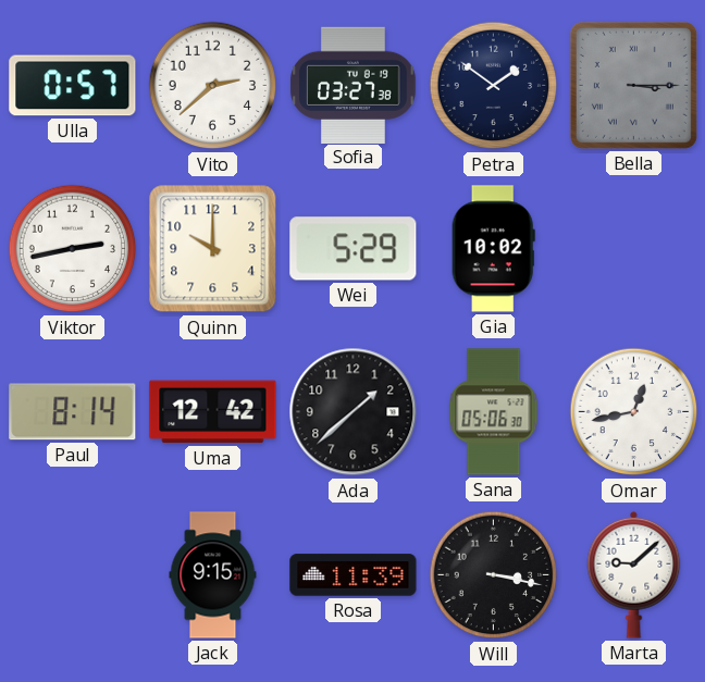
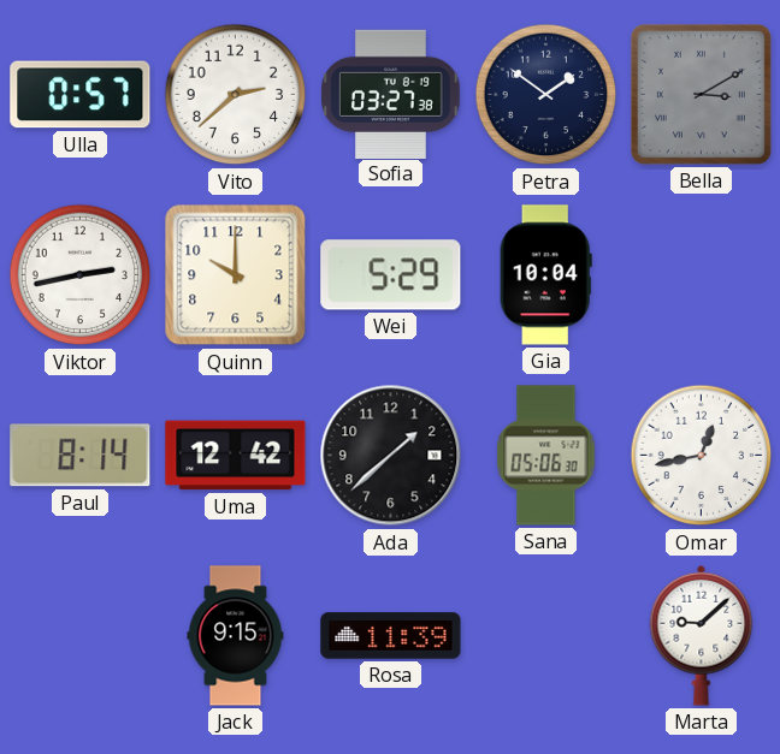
Bella: 3:15 -> 3:10
Gia: 10:02 -> 10:04
Will: 3:17 -> none
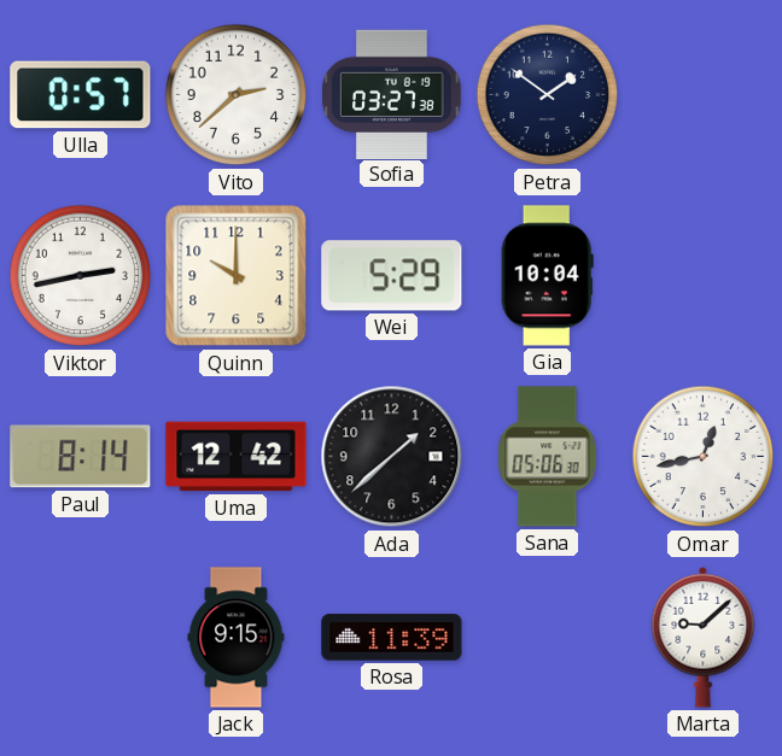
Bella: 3:10 -> none
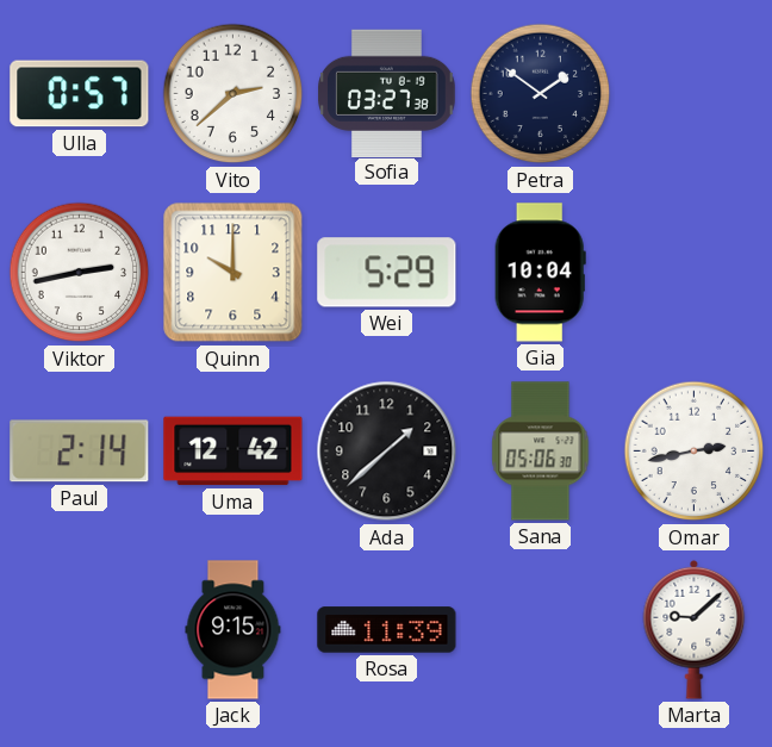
Paul: 8:14 -> 2:14
Omar: 12:43 -> 2:43
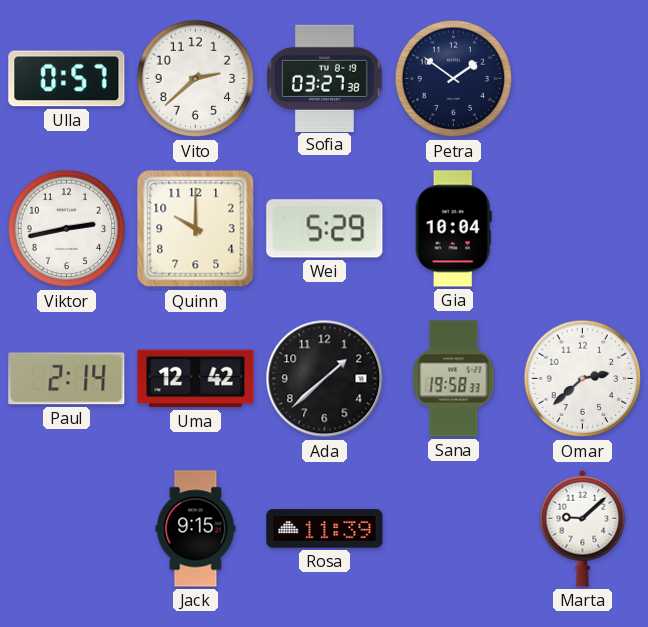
Sana: 05:06 -> 19:58
Omar: 2:43 -> 2:38
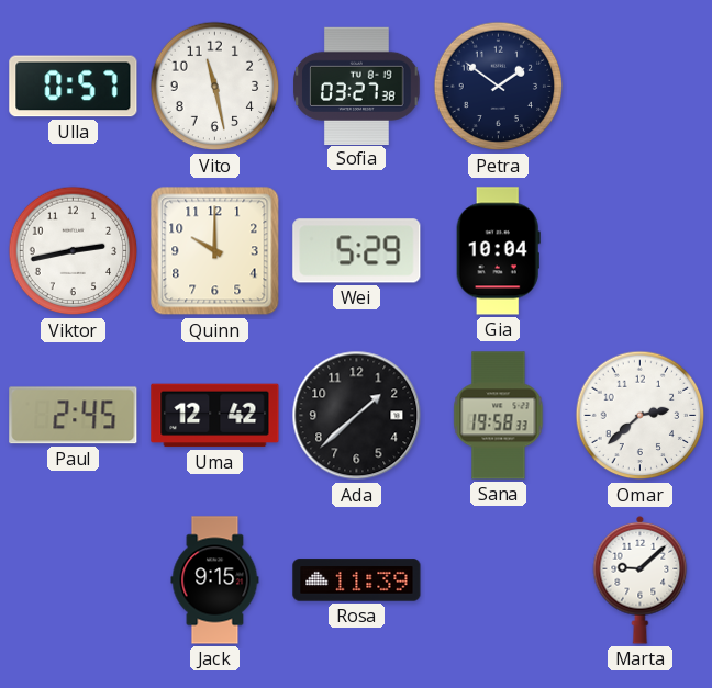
Vito: 2:38 -> 11:28
Paul: 2:14 -> 2:45
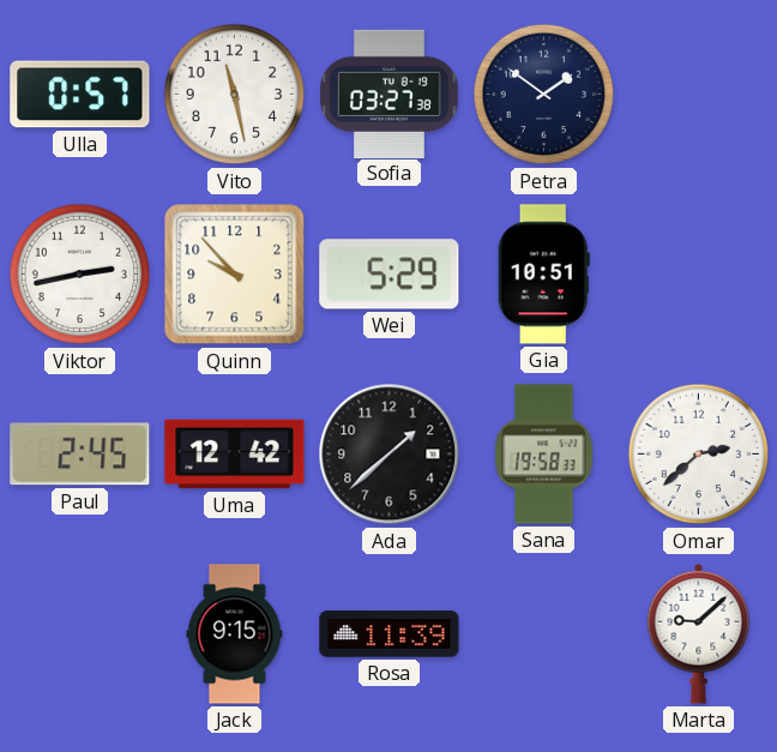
Quinn: 10:00 -> 9:53
Gia: 10:04 -> 10:51
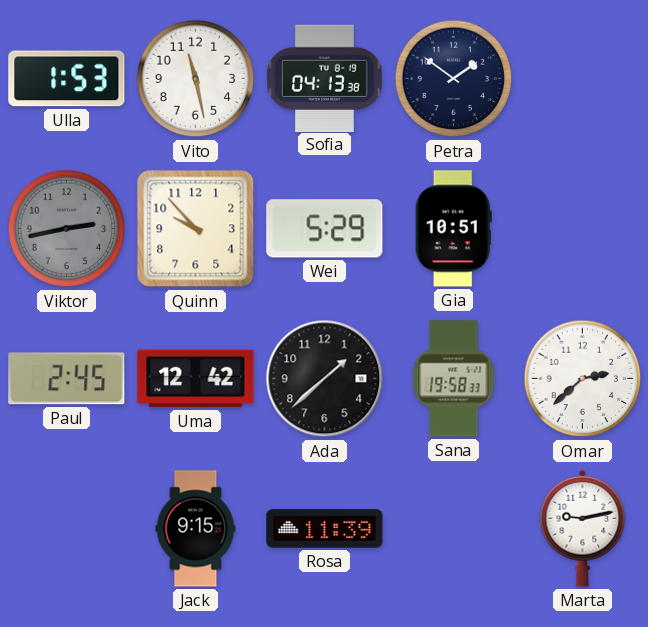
Ulla: 0:57 -> 1:53
Sofia: 03:27 -> 04:13
Viktor dial: white -> grey
Marta: 9:08 -> 9:13
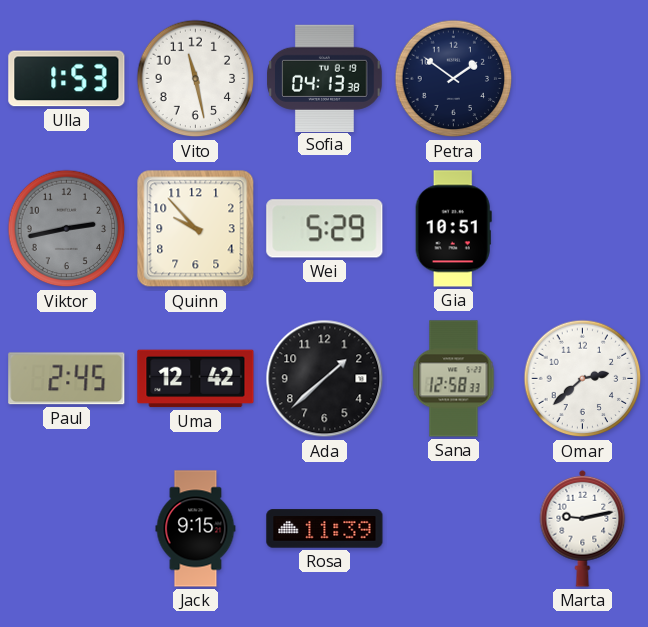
Sana: 19:58 -> 12:58
